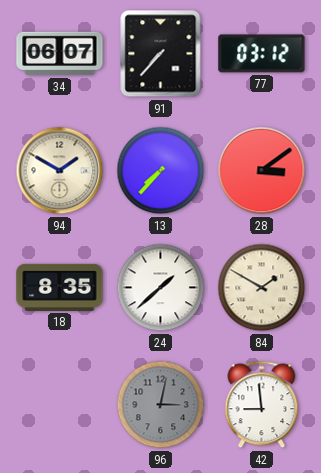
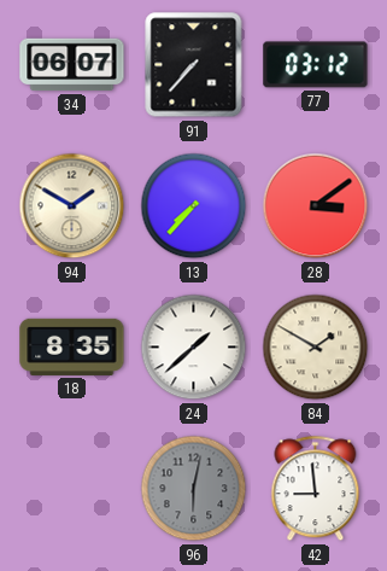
96: 3:02 -> 6:02
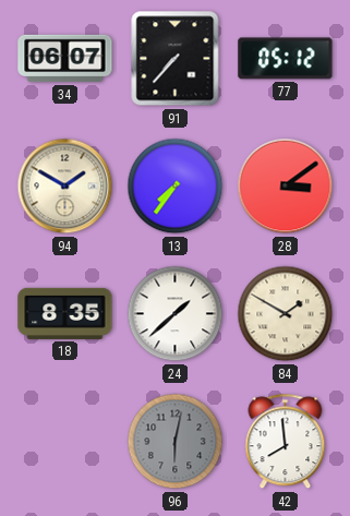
77: 03:12 -> 05:12
13: 7:37 -> 7:36
42: 8:59 -> 7:59
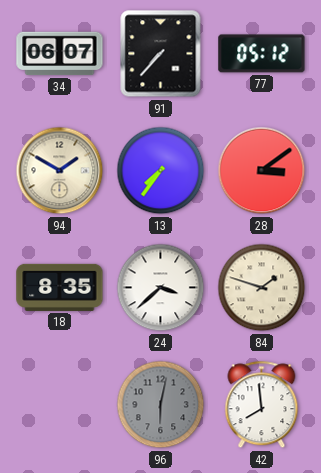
24: 1:38 -> 3:38
84: 1:50 -> 1:48
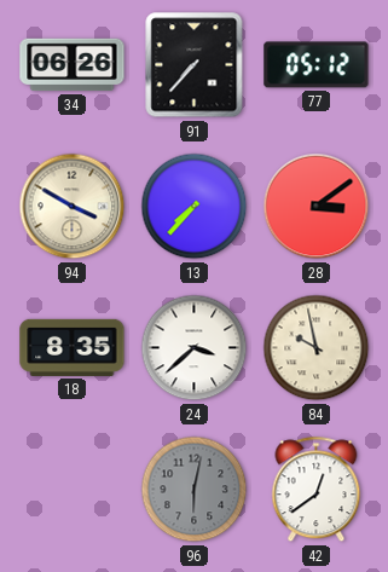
34: 06:07 -> 06:26
94: 1:50 -> 3:50
13: 7:36 -> 7:37
84: 1:48 -> 9:58
42: 7:59 -> 12:39
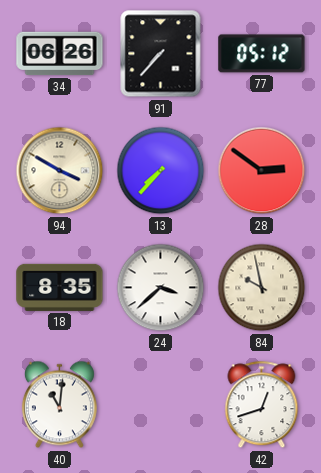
28: 3:09 -> 2:51
40: none -> 11:01
96: 6:02 -> none
42: 12:39 -> 12:42
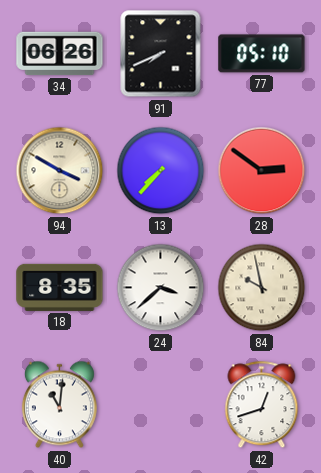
91: 7:37 -> 7:41
77: 05:12 -> 05:10
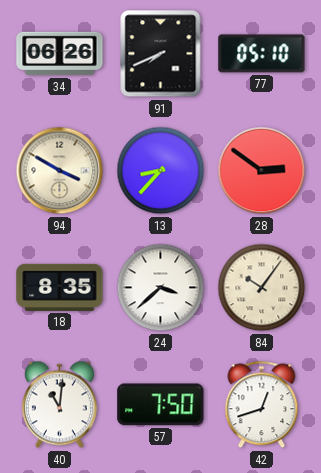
13: 7:37 -> 8:37
84: 9:58 -> 10:06
57: none -> 7:50
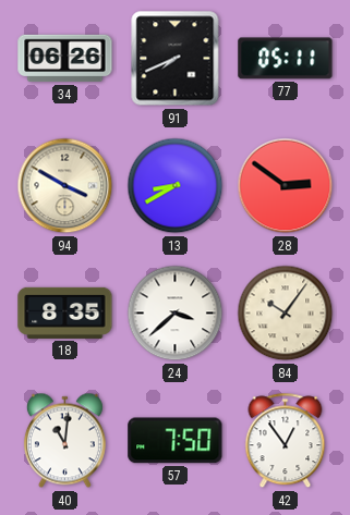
77: 05:10 -> 05:11
13: 8:37 -> 8:40
42: 12:42 -> 12:54
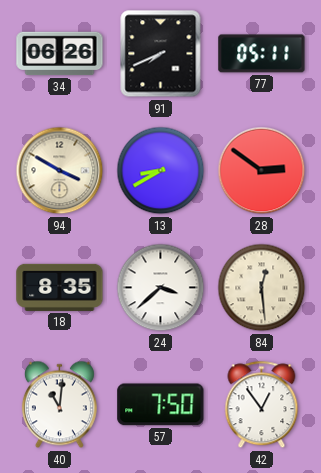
84: 10:06 -> 12:29
